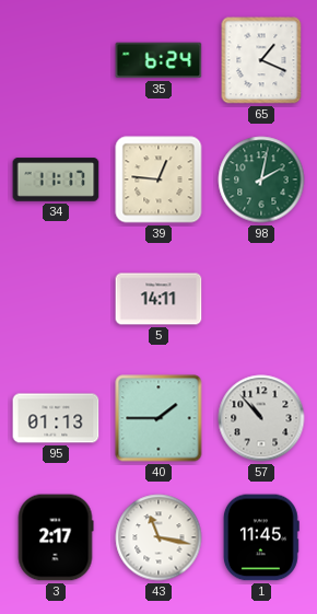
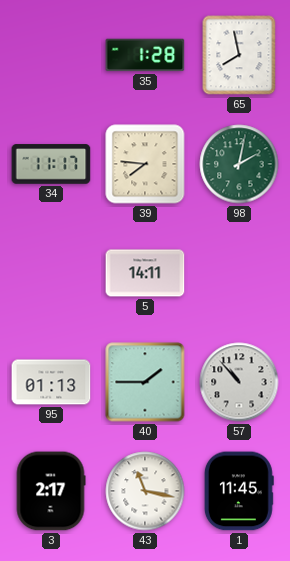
35: 6:24 -> 1:28
65: 1:19 -> 7:58
39: 12:46 -> 7:46
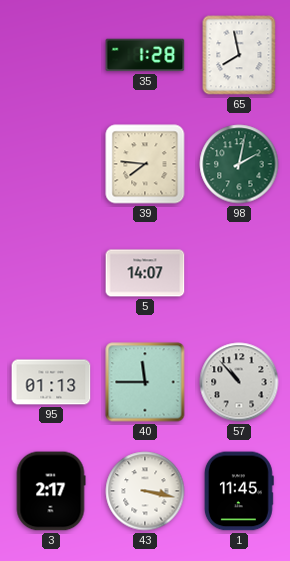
34: 11:17 -> none
5: 14:11 -> 14:07
40: 1:45 -> 11:45
43: 11:17 -> 3:17
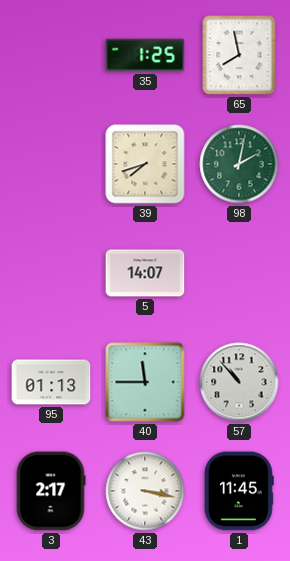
35: 1:28 -> 1:25
39: 7:46 -> 7:42
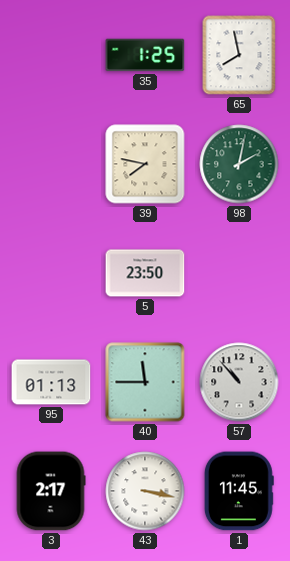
39: 7:42 -> 7:47
5: 14:07 -> 23:50
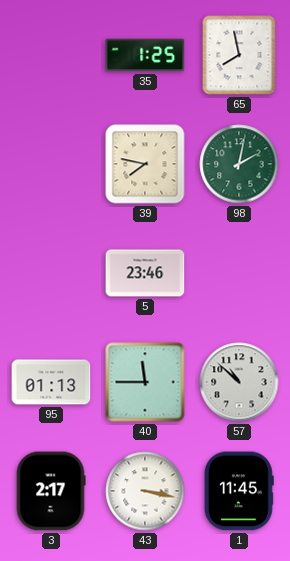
5: 23:50 -> 23:46
57: 10:53 -> 10:52
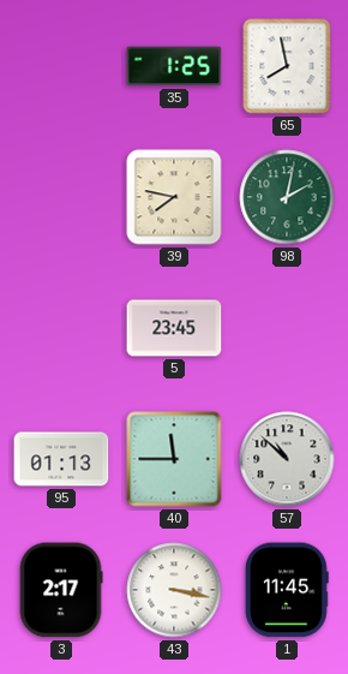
5: 23:46 -> 23:45
